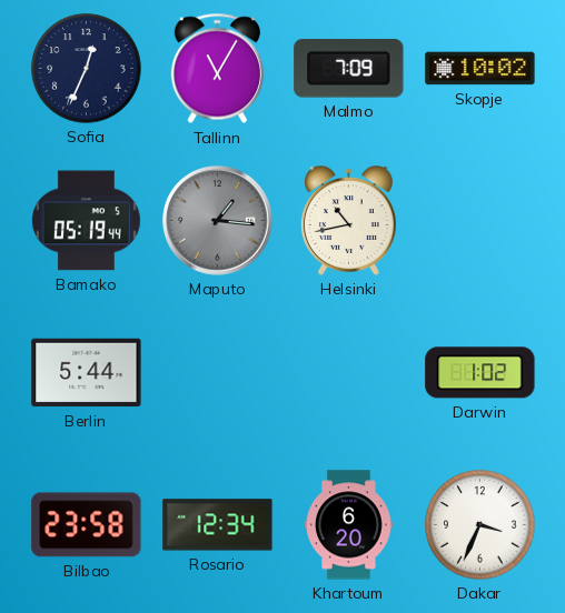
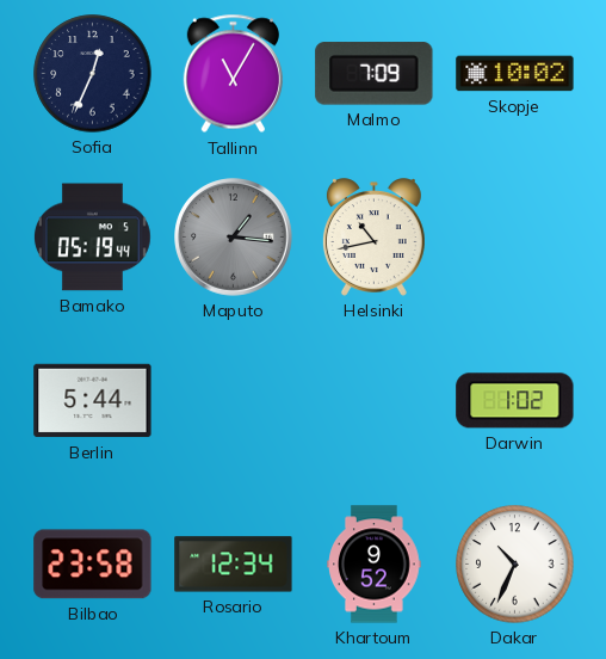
Khartoum: 6:20 -> 9:52
Dakar: 3:34 -> 10:34
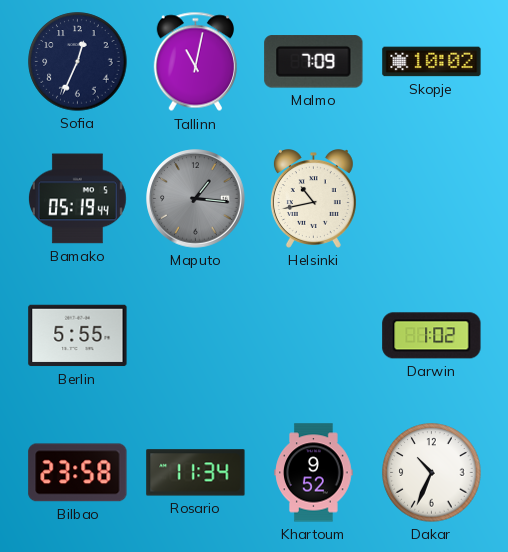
Tallinn: 11:05 -> 11:02
Berlin: 5:44 -> 5:55
Rosario: 12:34 -> 11:34
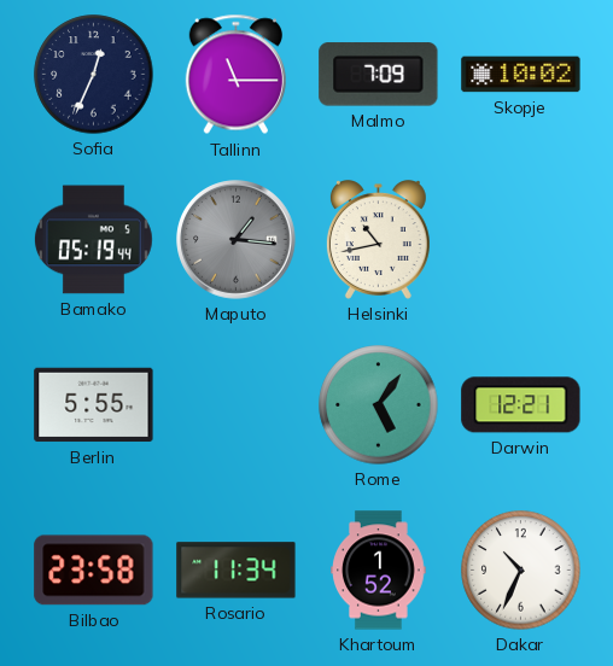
Tallinn: 11:02 -> 11:15
Rome: none -> 5:06
Darwin: 1:02 -> 12:21
Khartoum: 9:52 -> 1:52
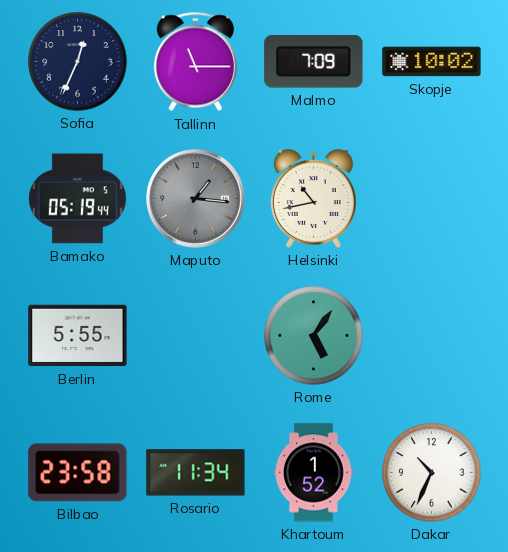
Darwin: 12:21 -> none
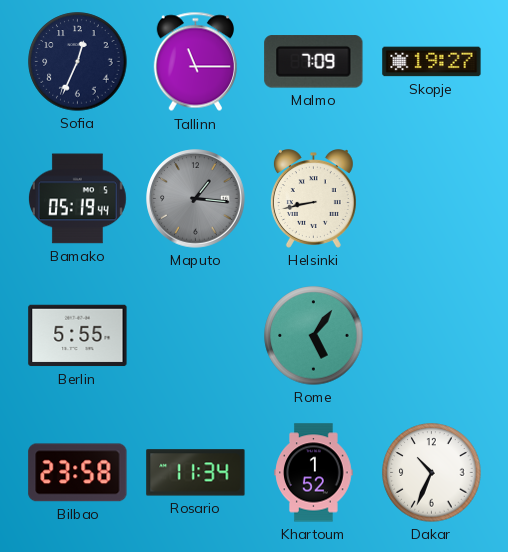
Skopje: 10:02 -> 19:27
Helsinki: 10:43 -> 8:43
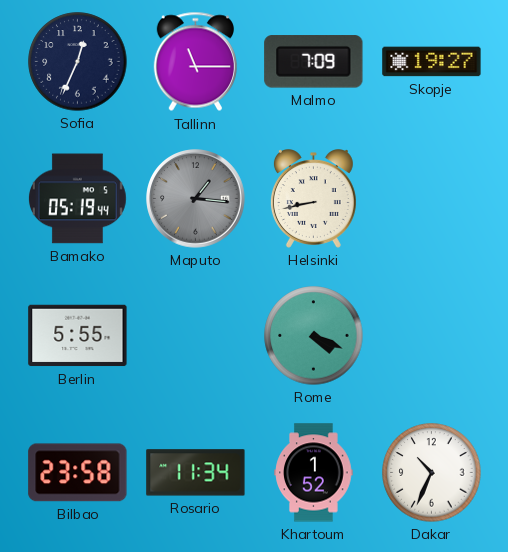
Rome: 5:06 -> 4:19
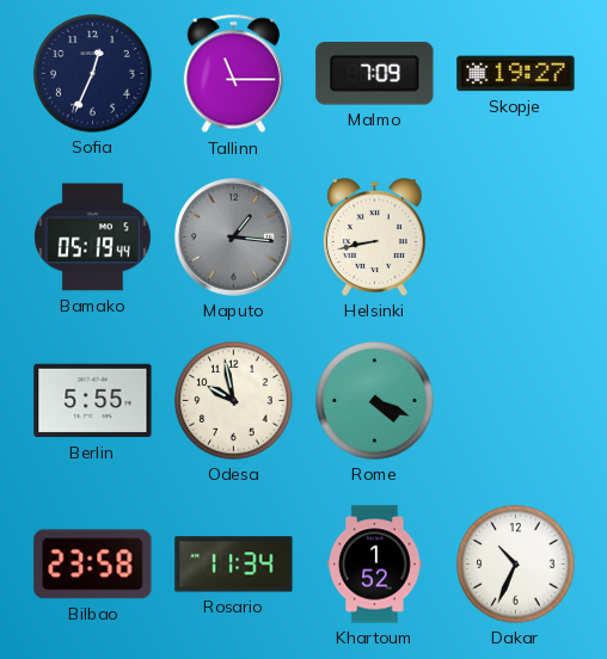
Odesa: none -> 9:58
